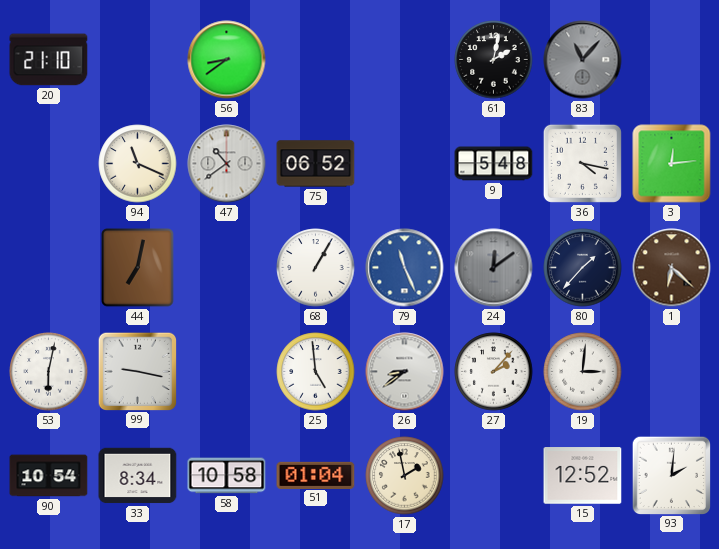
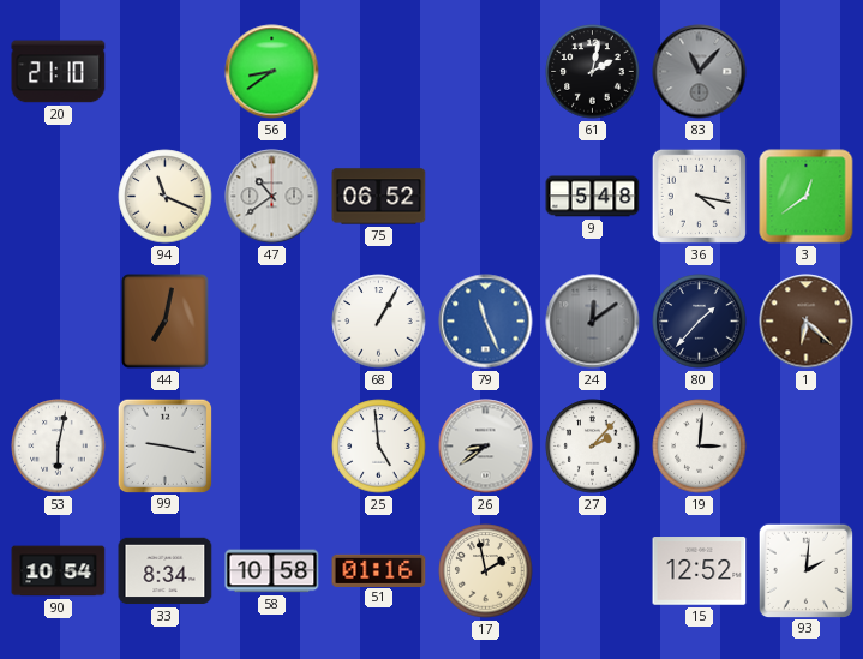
3: 12:14 -> 12:39
51: 01:04 -> 01:16
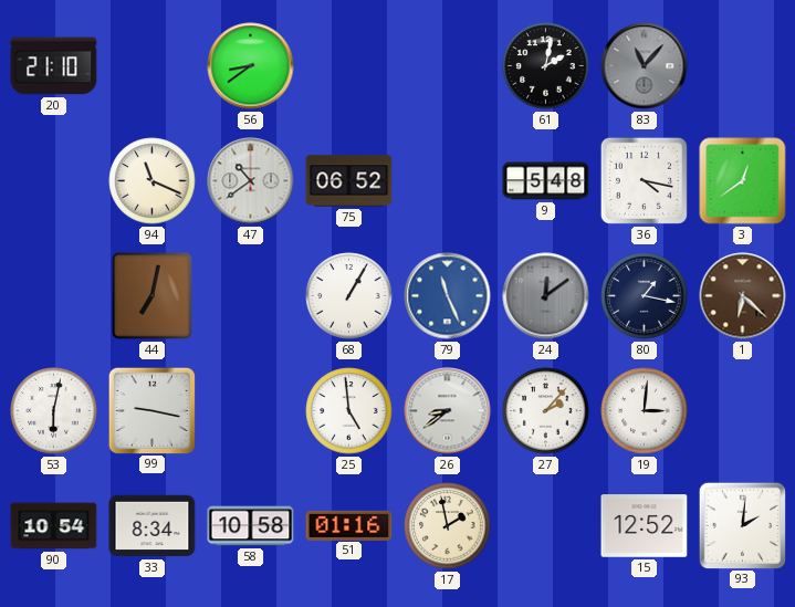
80: 1:37 -> 1:17
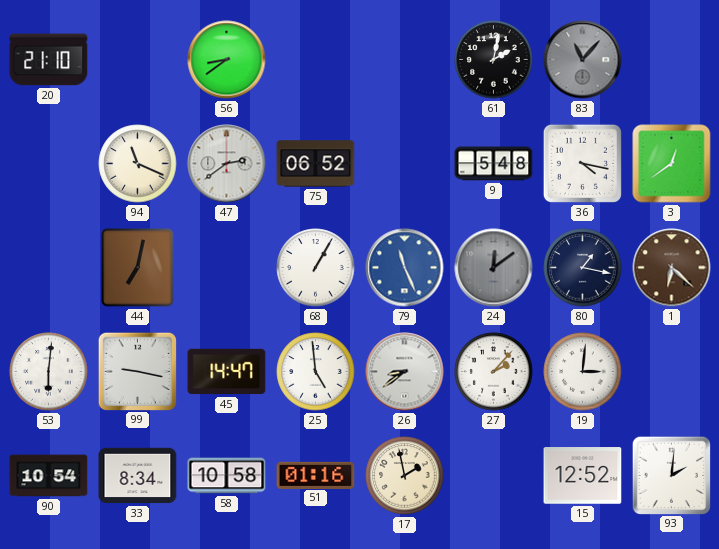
47: 10:39 -> 2:39
53: 6:02 -> 6:01
45: none -> 14:47
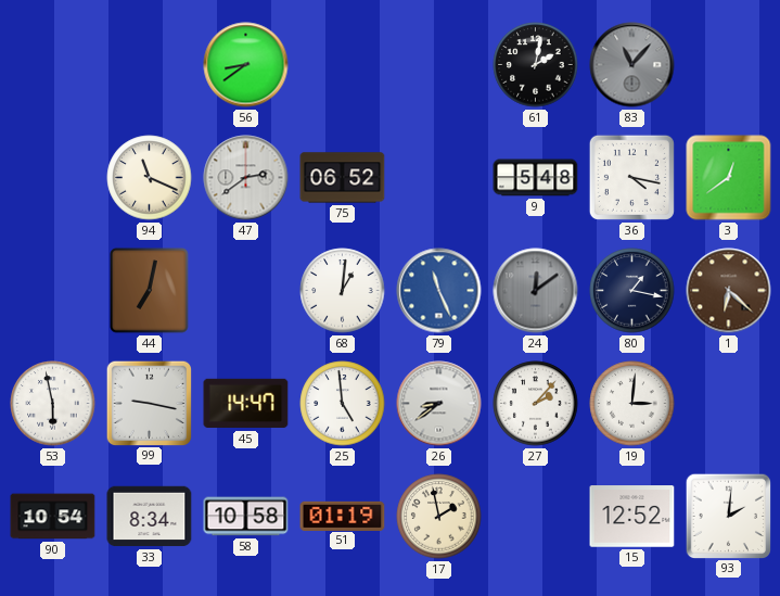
20: 21:10 -> none
68: 1:05 -> 1:01
53: 6:01 -> 5:58
51: 01:16 -> 01:19
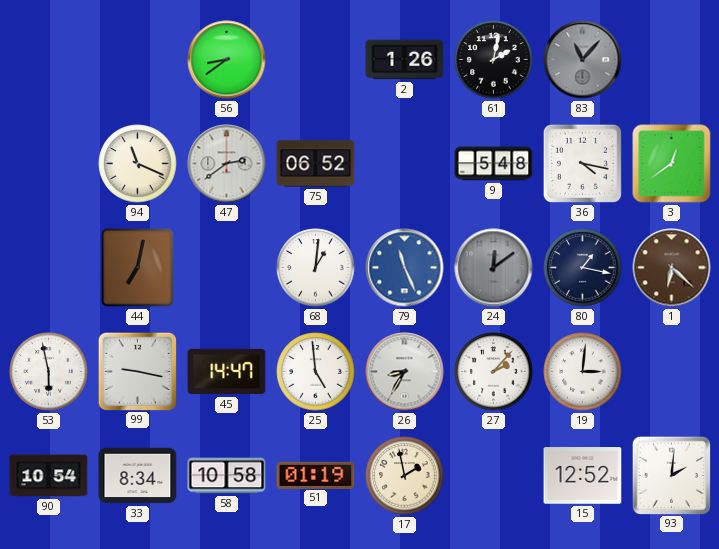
2: none -> 1:26
26: 8:39 -> 8:35
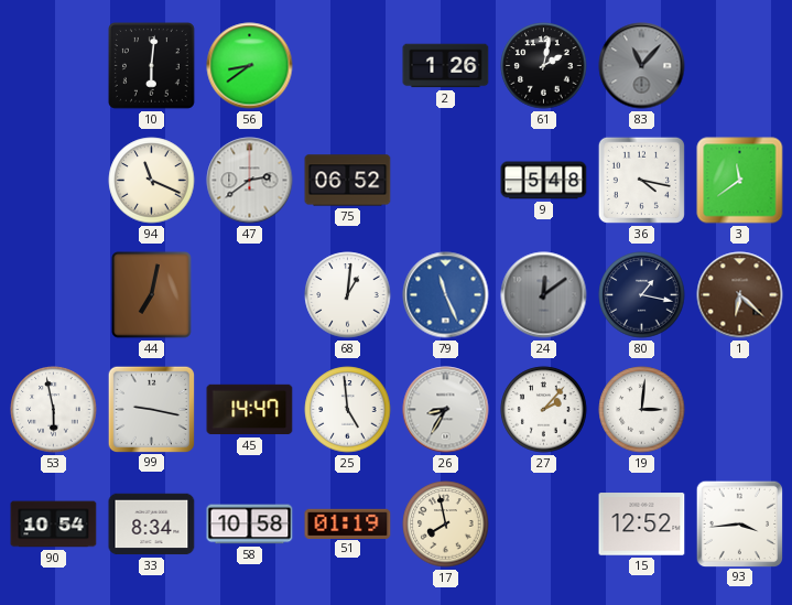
10: none -> 6:01
3: 12:39 -> 11:39
17: 1:58 -> 7:58
93: 2:01 -> 3:44
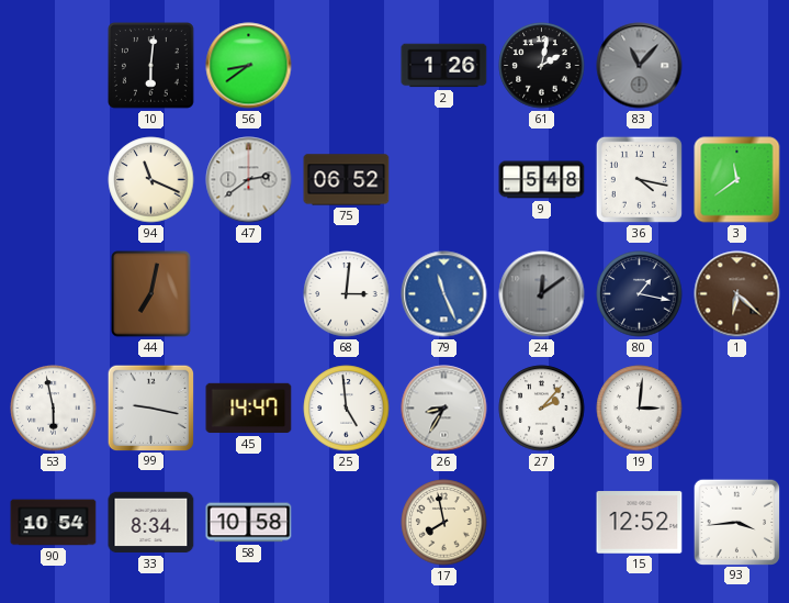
68: 1:01 -> 3:01
51: 01:19 -> none
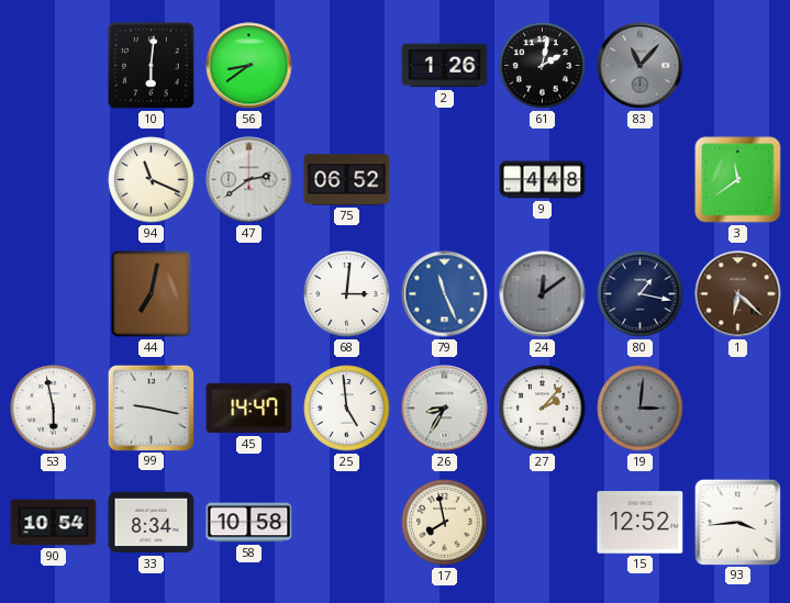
9: 5:48 -> 4:48
36: 4:17 -> none
19 dial: white -> grey
